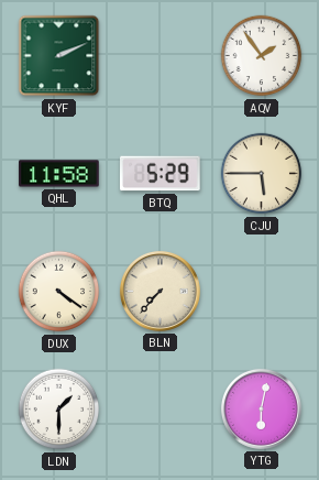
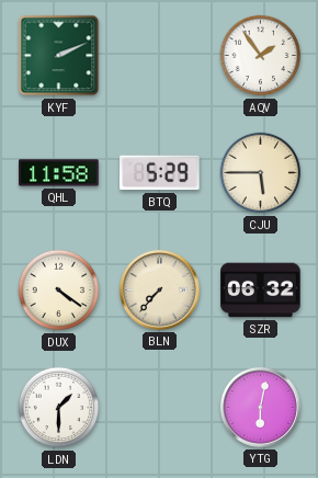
SZR: none -> 06:32
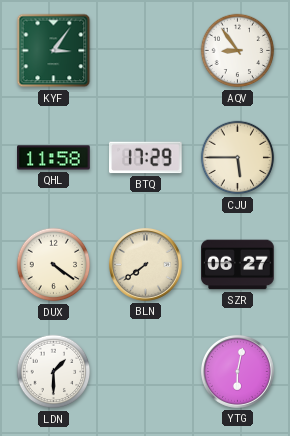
KYF: 2:11 -> 3:06
AQV: 1:54 -> 8:54
BTQ: 5:29 -> 17:29
BLN: 7:37 -> 7:39
SZR: 06:32 -> 06:27
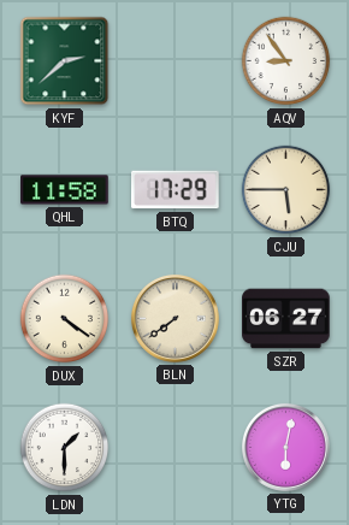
KYF: 3:06 -> 2:38
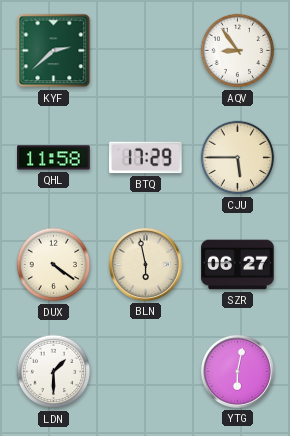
BLN: 7:39 -> 5:58
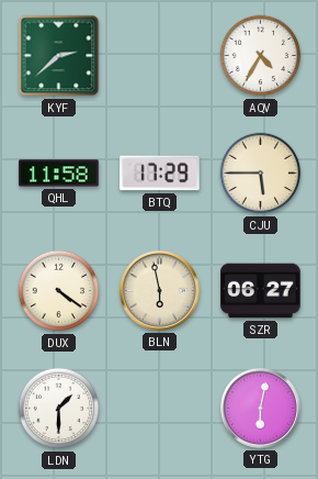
AQV: 8:54 -> 4:35
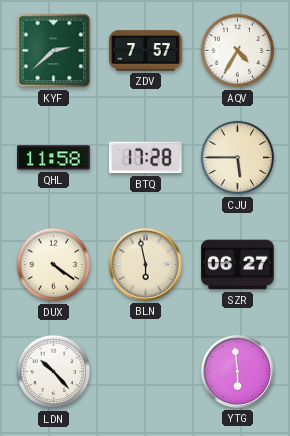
ZDV: none -> 7:57
BTQ: 17:29 -> 17:28
LDN: 1:30 -> 10:23
YTG: 6:02 -> 5:59
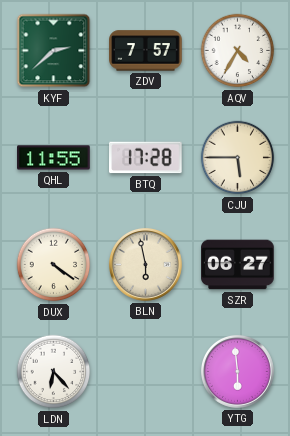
QHL: 11:58 -> 11:55
LDN: 10:23 -> 6:23
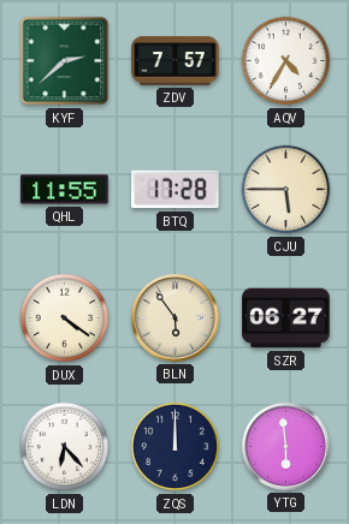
BLN: 5:58 -> 5:54
ZQS: none -> 12:00
